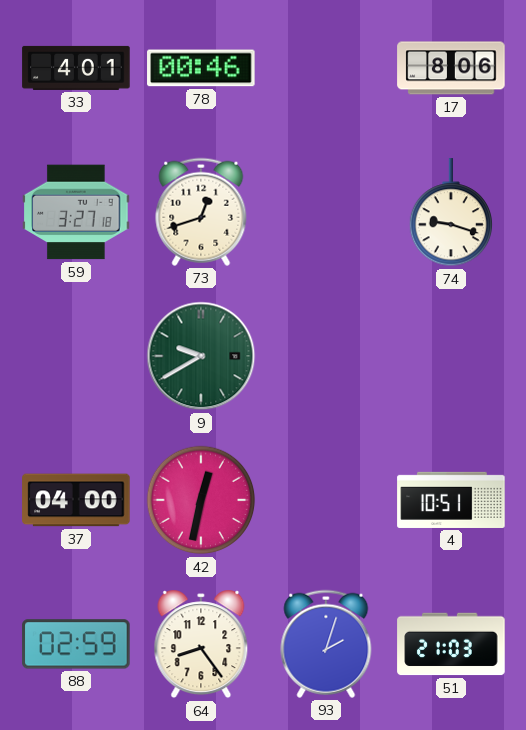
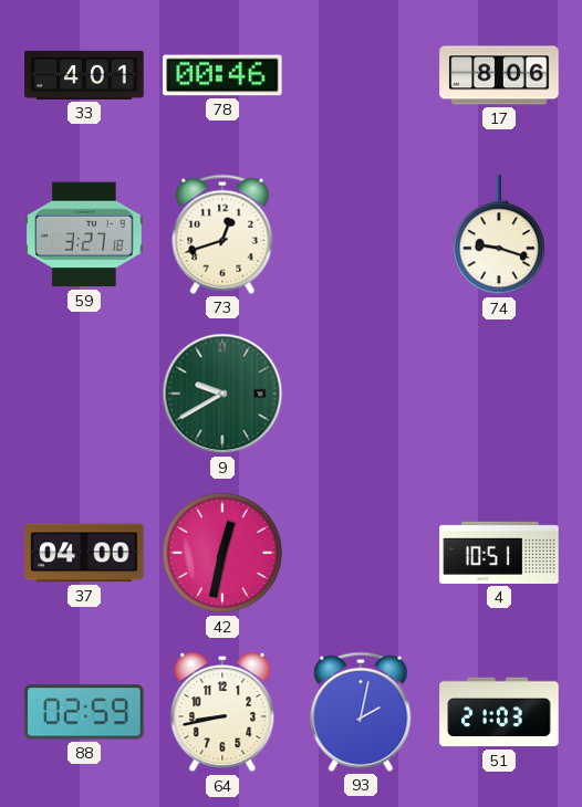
64: 8:24 -> 8:43
93: 2:03 -> 2:02
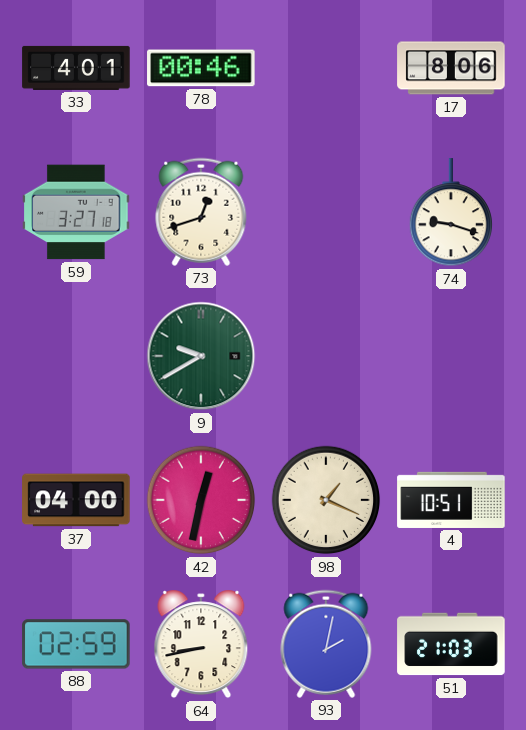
98: none -> 1:19
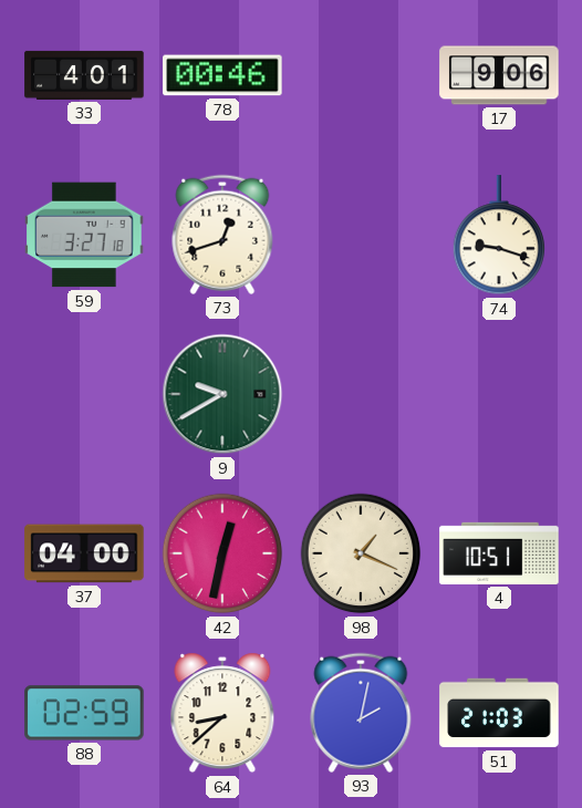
17: 8:06 -> 9:06
64: 8:43 -> 8:38
